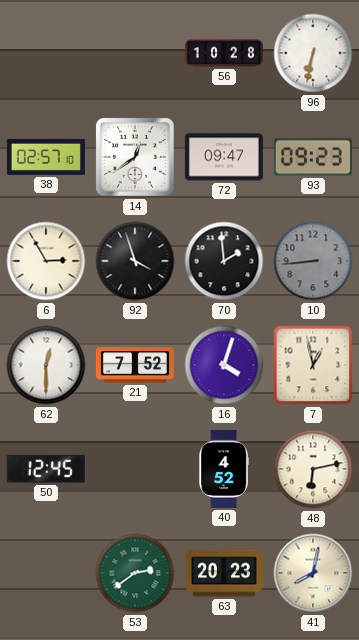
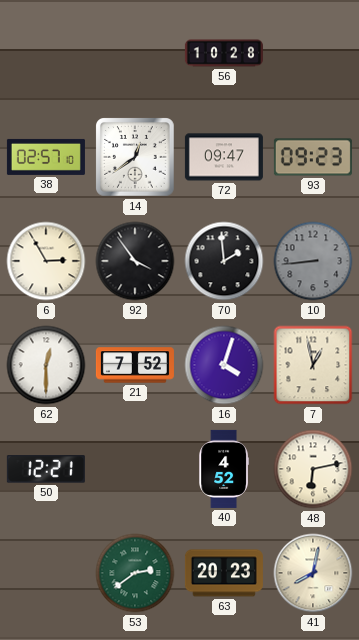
96: 6:32 -> none
92: 3:57 -> 3:54
50: 12:45 -> 12:21
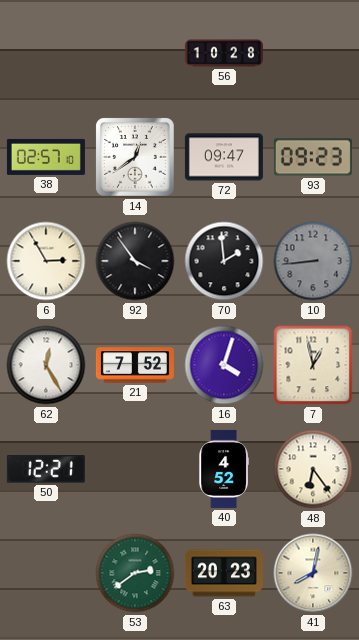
62: 12:30 -> 12:25
48: 6:13 -> 6:24
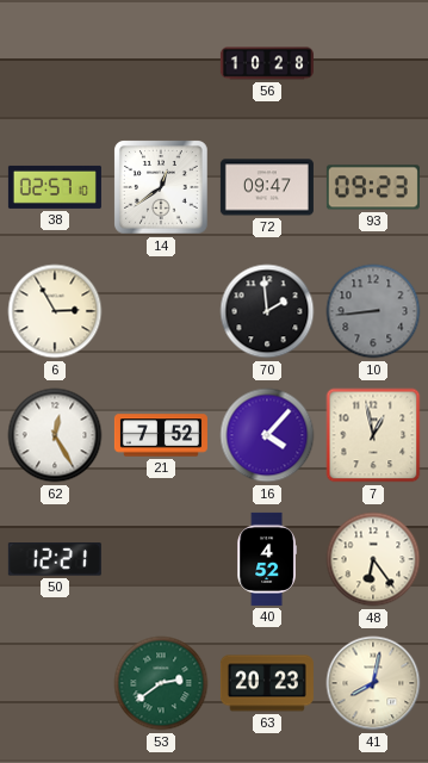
92: 3:54 -> none
16: 4:03 -> 4:07
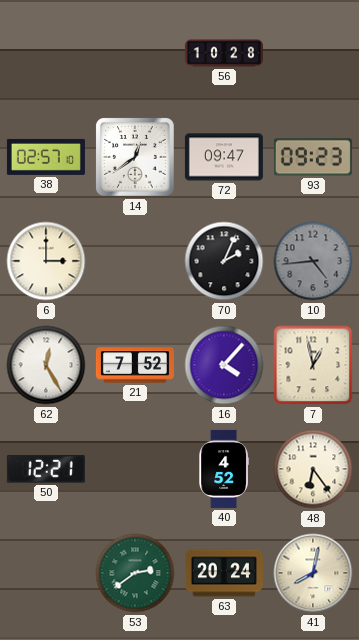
6: 2:55 -> 3:00
70: 1:59 -> 2:04
10: 8:44 -> 4:44
63: 20:23 -> 20:24
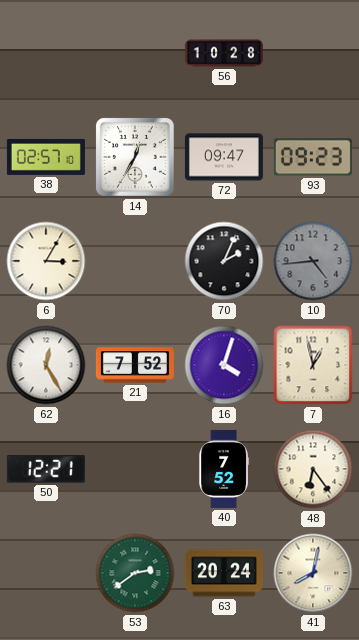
14: 12:39 -> 12:35
6: 3:00 -> 3:05
16: 4:07 -> 4:03
40: 4:52 -> 7:52
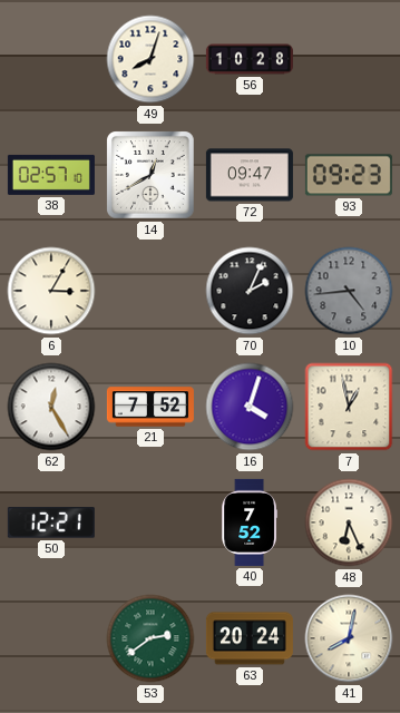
49: none -> 8:03
14: 12:35 -> 12:40
48: 6:24 -> 6:26
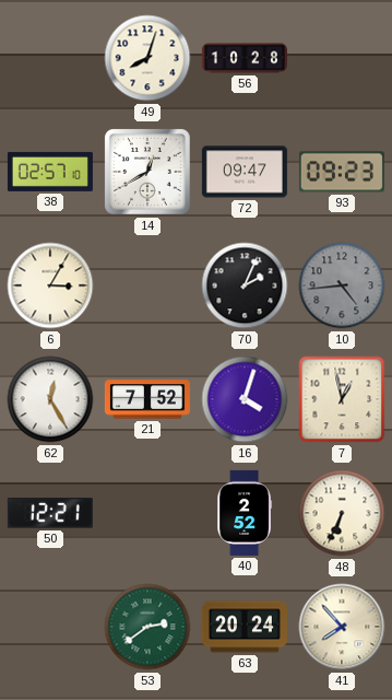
40: 7:52 -> 2:52
48: 6:26 -> 6:34
41: 8:02 -> 7:53
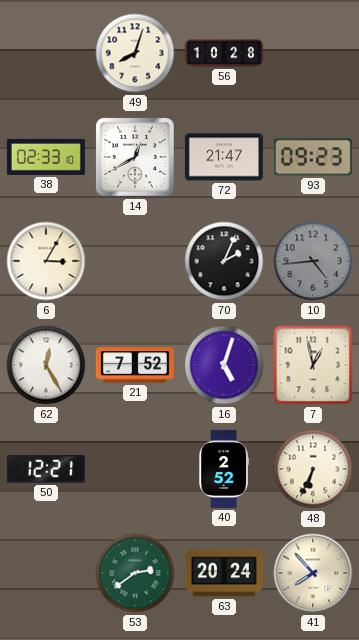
38: 02:57 -> 02:33
72: 09:47 -> 21:47
16: 4:03 -> 5:03
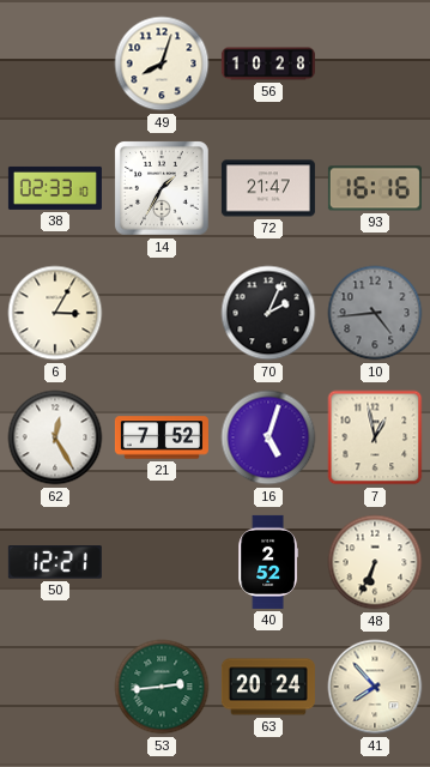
14: 12:40 -> 1:35
93: 09:23 -> 16:16
53: 2:39 -> 2:44
